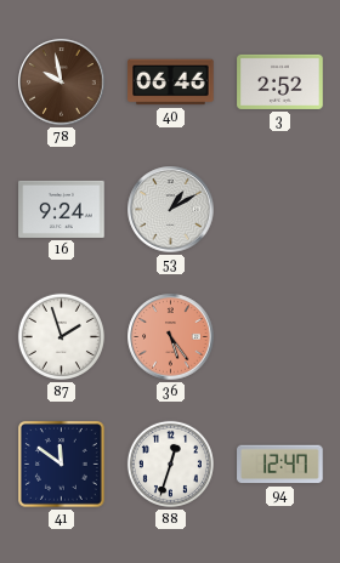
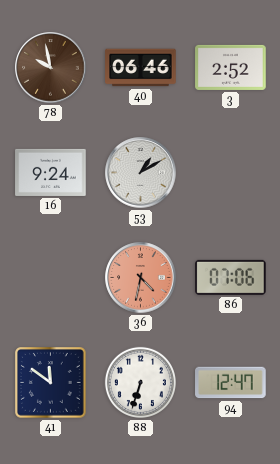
87: 1:57 -> none
36: 5:24 -> 4:32
86: none -> 07:06
88: 12:33 -> 6:33
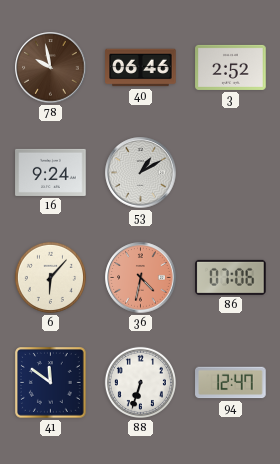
6: none -> 6:07
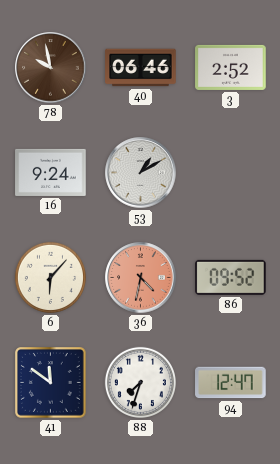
86: 07:06 -> 09:52
88: 6:33 -> 7:33
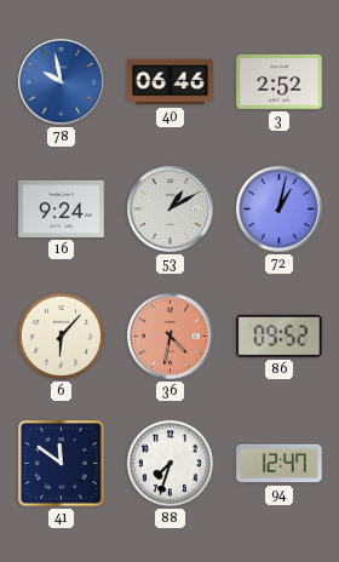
78 dial: brown -> blue
72: none -> 1:02
